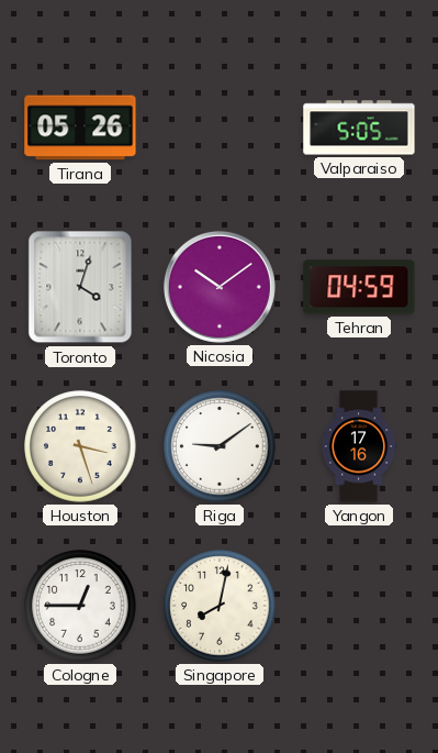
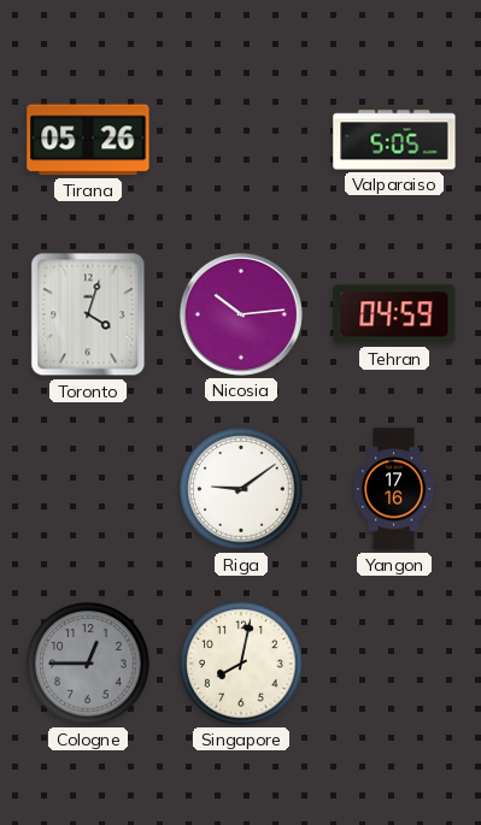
Nicosia: 10:09 -> 10:14
Houston: 3:27 -> none
Cologne dial: white -> grey
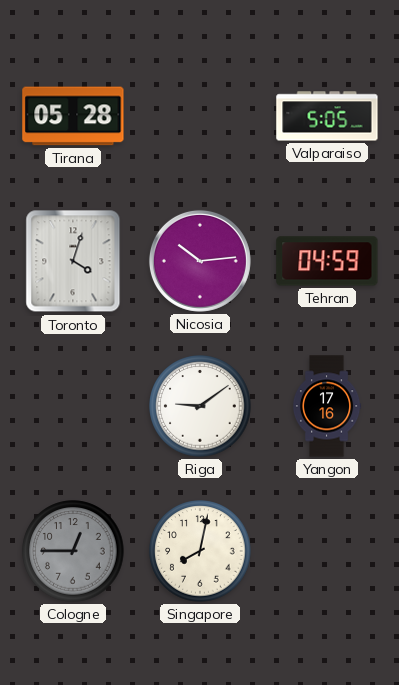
Tirana: 05:26 -> 05:28
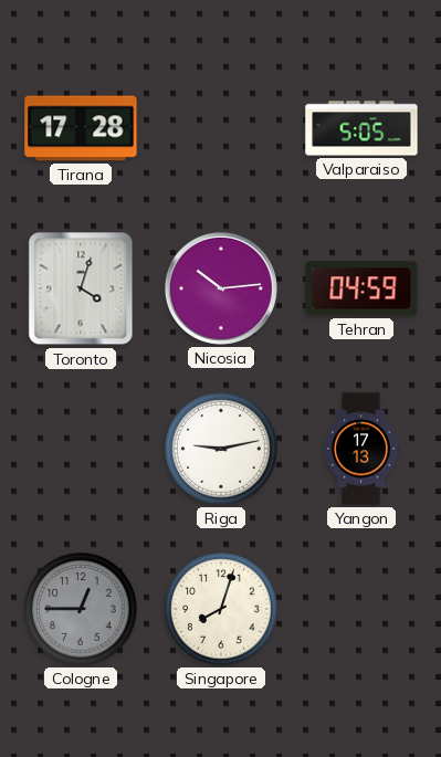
Tirana: 05:28 -> 17:28
Riga: 9:09 -> 9:13
Yangon: 17:16 -> 17:13
Singapore: 8:02 -> 8:03
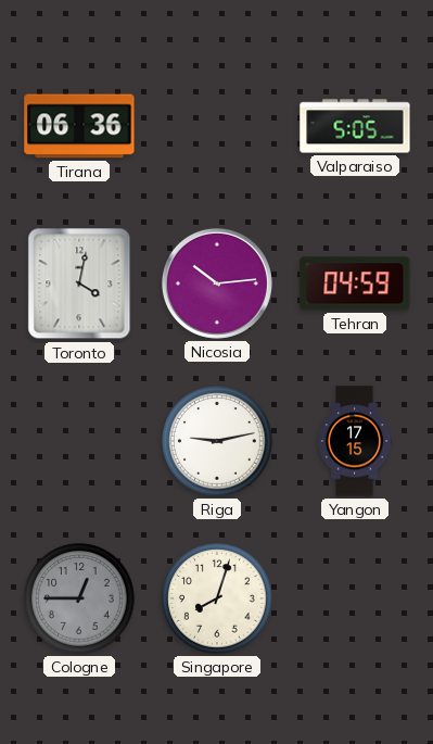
Tirana: 17:28 -> 06:36
Toronto: 4:03 -> 4:02
Yangon: 17:13 -> 17:15
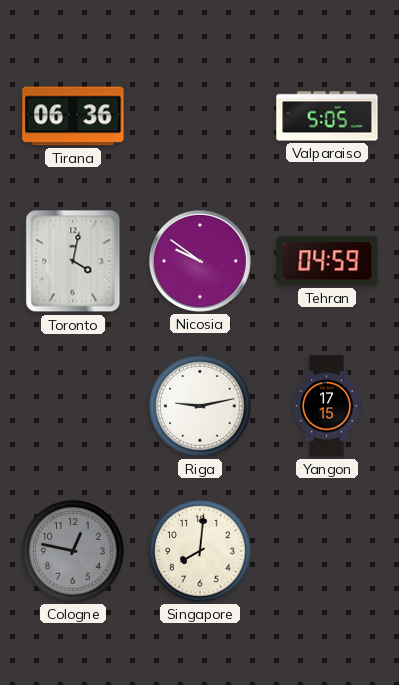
Nicosia: 10:14 -> 9:51
Cologne: 12:45 -> 12:47
Singapore: 8:03 -> 8:01
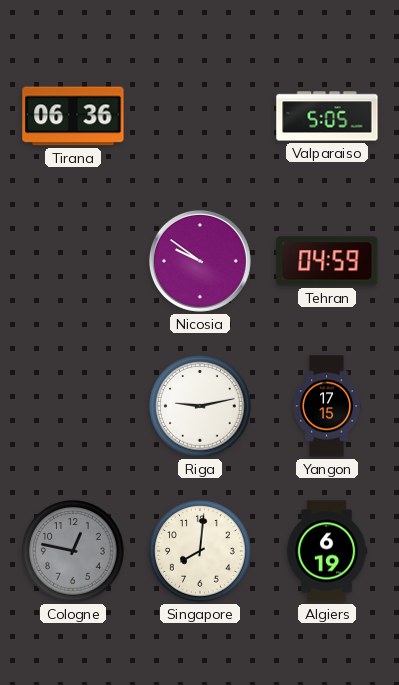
Toronto: 4:02 -> none
Algiers: none -> 6:19
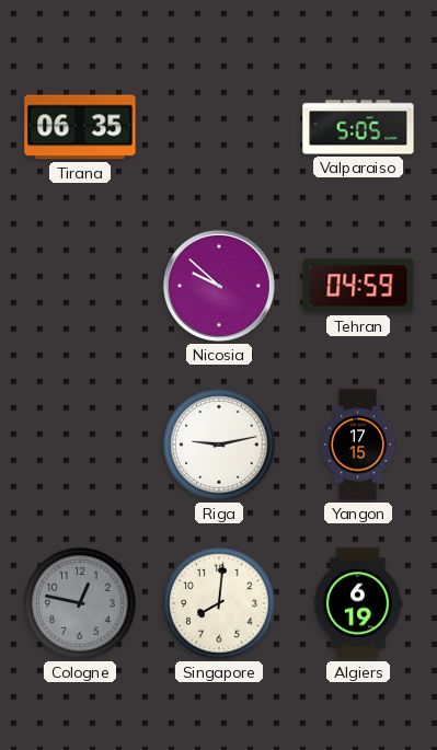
Tirana: 06:36 -> 06:35
Nicosia: 9:51 -> 9:52
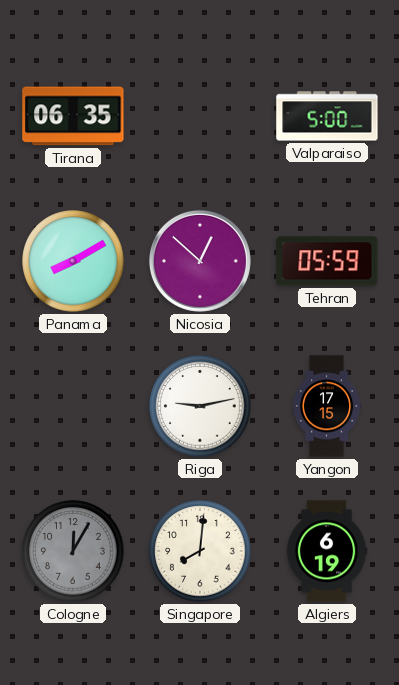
Valparaiso: 5:05 -> 5:00
Panama: none -> 8:10
Nicosia: 9:52 -> 12:52
Tehran: 04:59 -> 05:59
Cologne: 12:47 -> 12:05
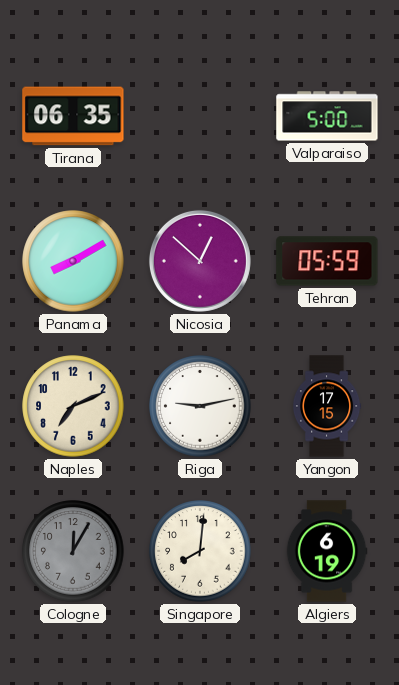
Naples: none -> 7:11
